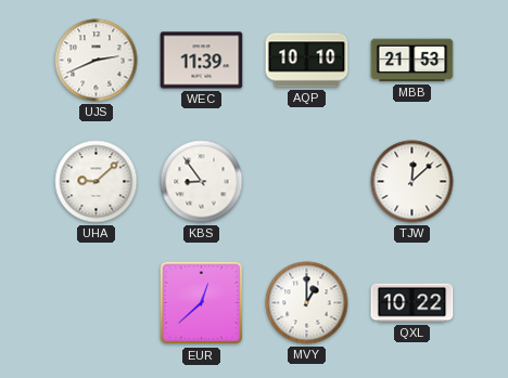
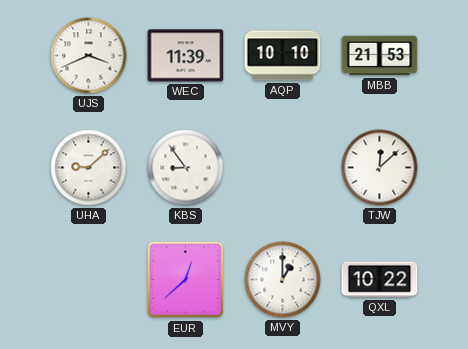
UJS: 2:41 -> 3:41
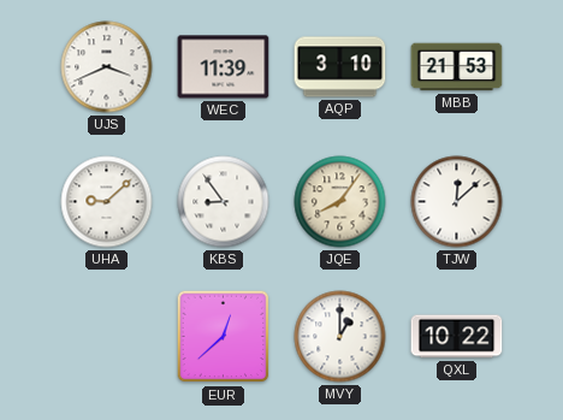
AQP: 10:10 -> 3:10
JQE: none -> 8:06
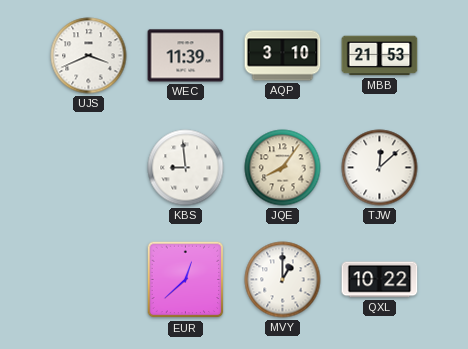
UHA: 9:08 -> none
KBS: 8:54 -> 8:59
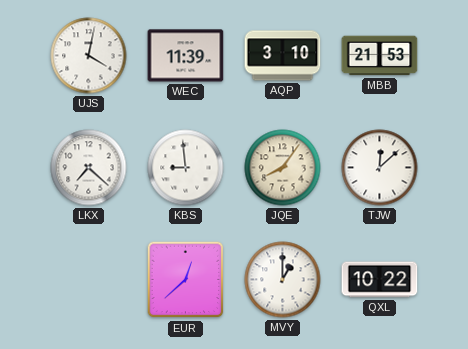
UJS: 3:41 -> 4:02
LKX: none -> 7:22
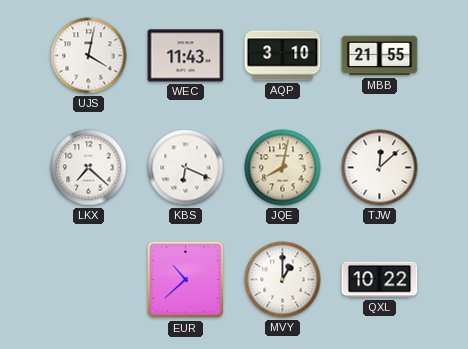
WEC: 11:39 -> 11:43
MBB: 21:53 -> 21:55
KBS: 8:59 -> 6:19
JQE: 8:06 -> 8:02
EUR: 12:38 -> 10:38
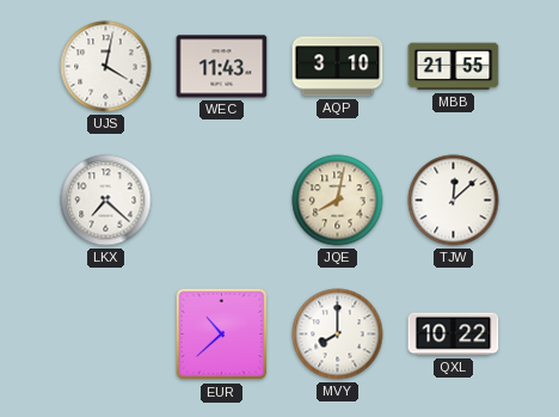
KBS: 6:19 -> none
MVY: 1:00 -> 8:00
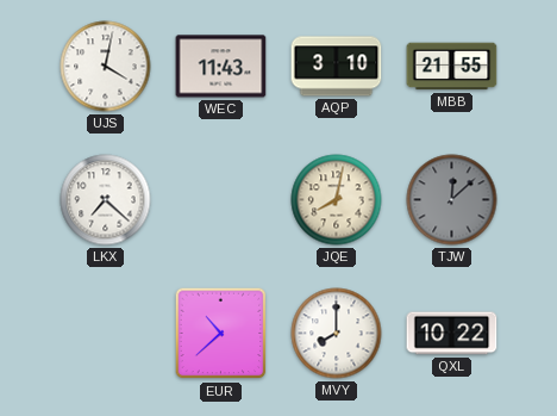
TJW dial: white -> grey
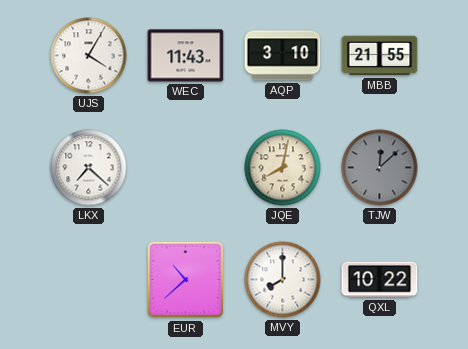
UJS: 4:02 -> 4:05
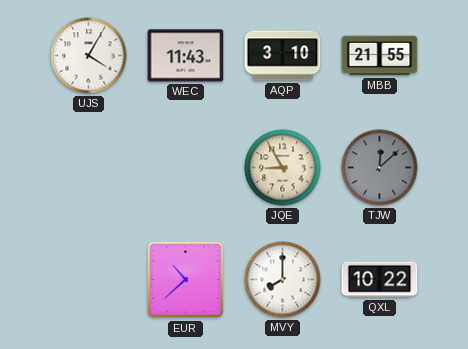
LKX: 7:22 -> none
JQE: 8:02 -> 8:55
